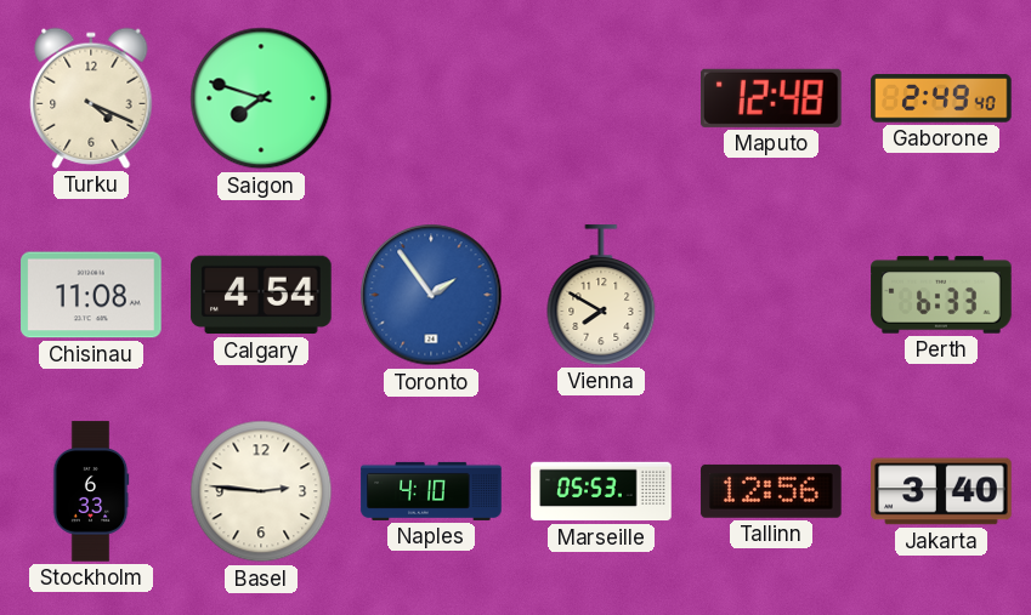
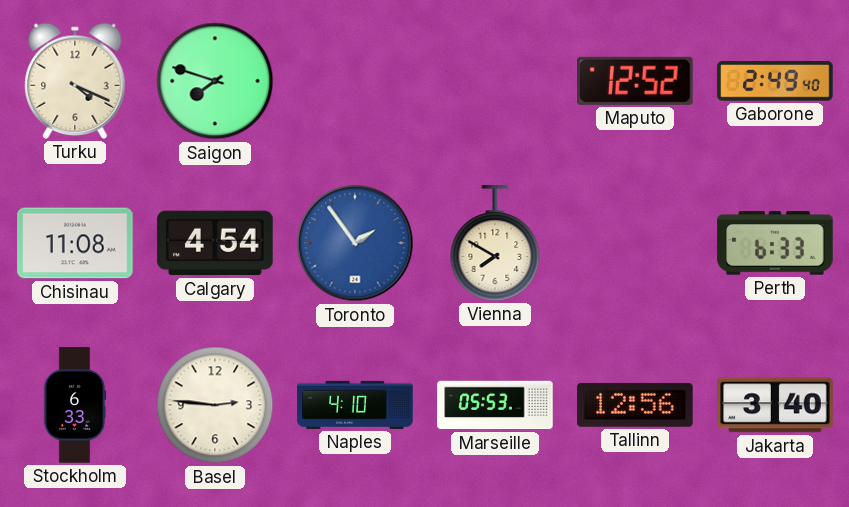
Maputo: 12:48 -> 12:52
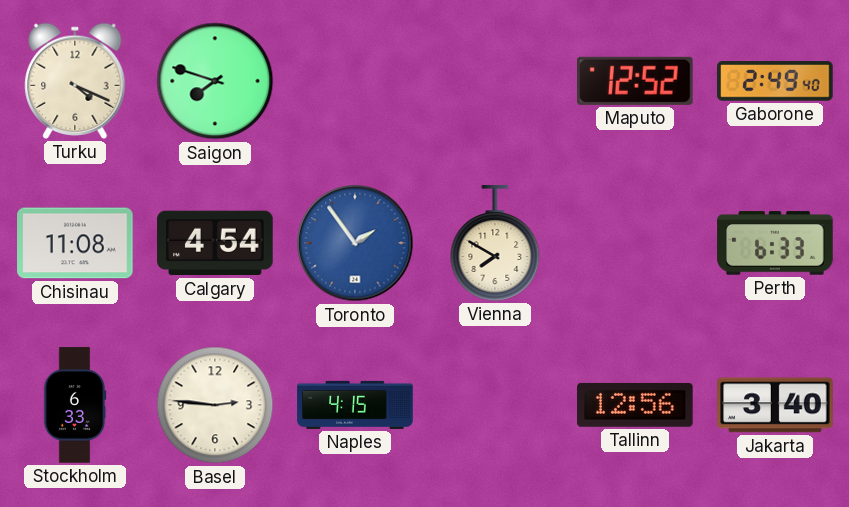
Naples: 4:10 -> 4:15
Marseille: 05:53 -> none
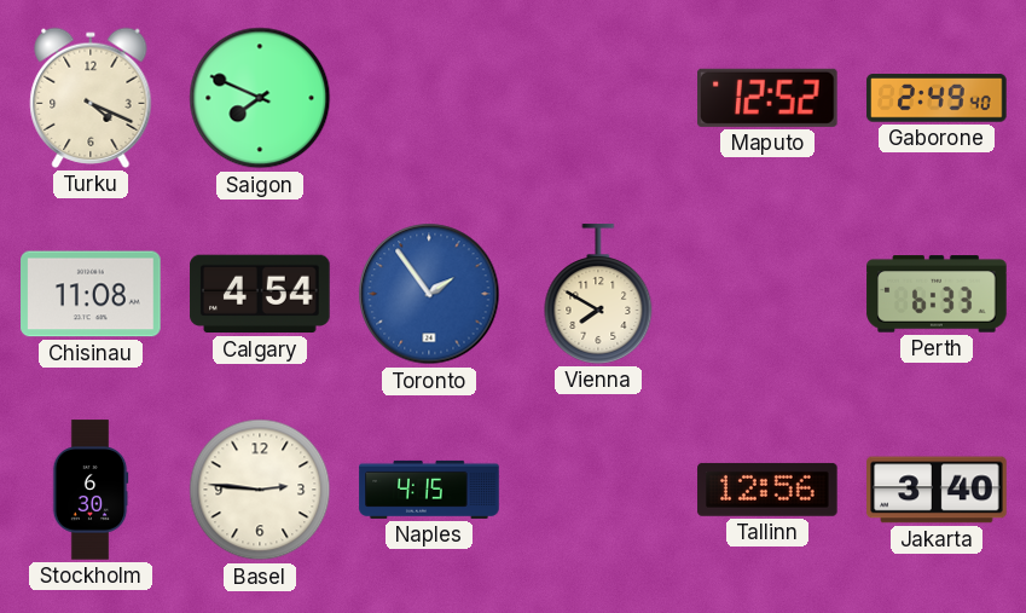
Saigon: 7:48 -> 7:49
Stockholm: 6:33 -> 6:30
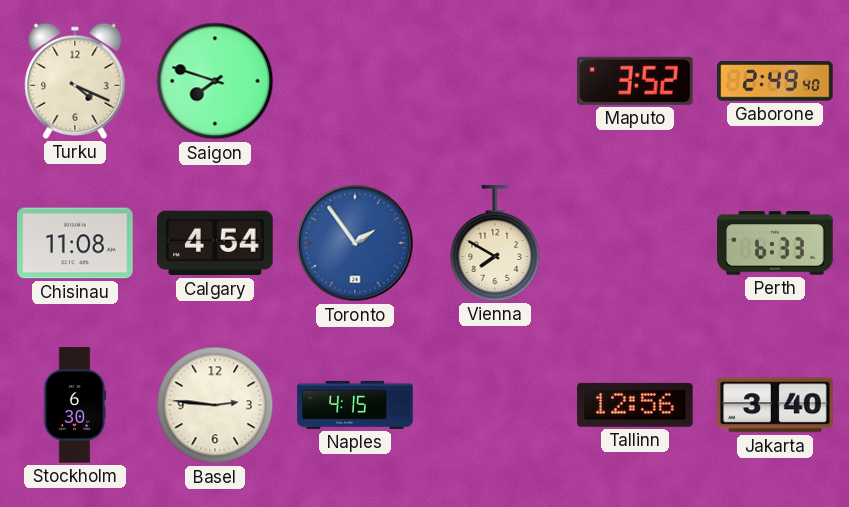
Saigon: 7:49 -> 7:48
Maputo: 12:52 -> 3:52
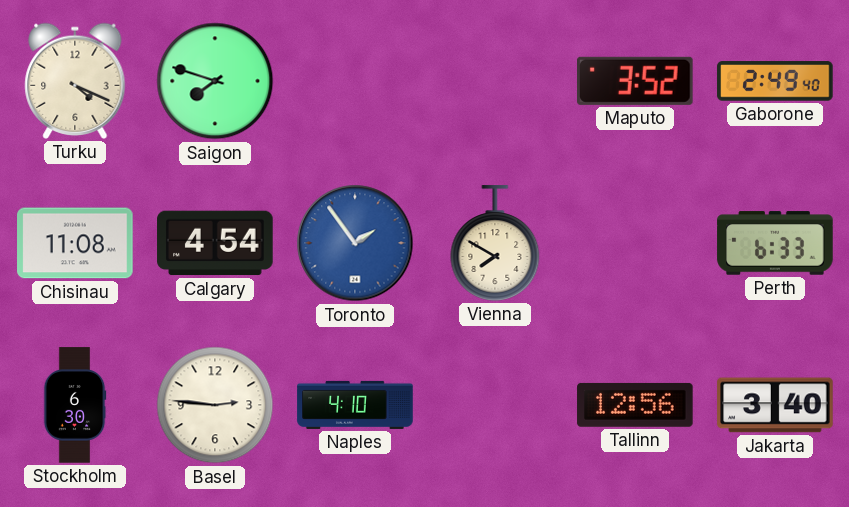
Naples: 4:15 -> 4:10
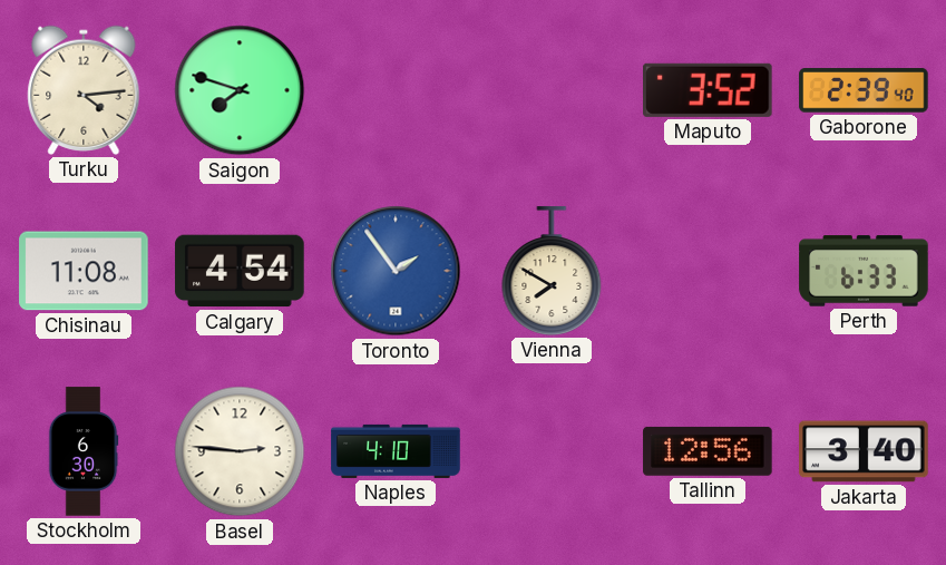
Turku: 4:19 -> 4:14
Gaborone: 2:49 -> 2:39
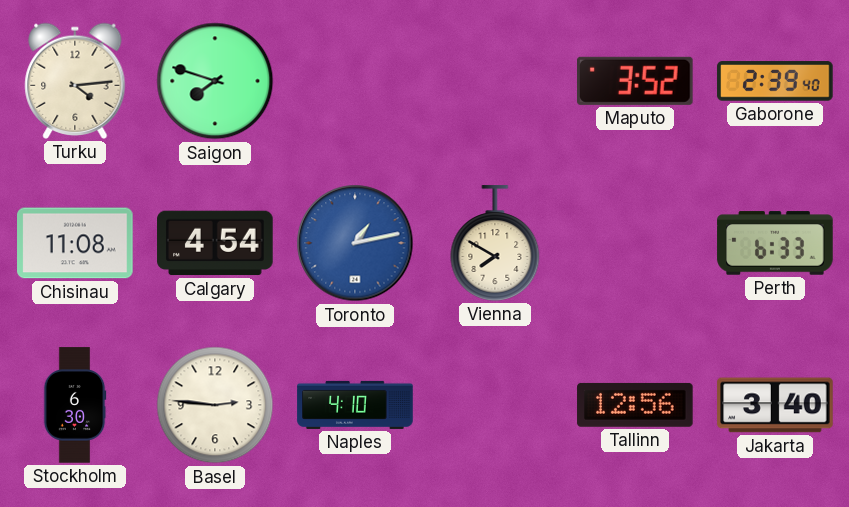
Toronto: 1:54 -> 1:13
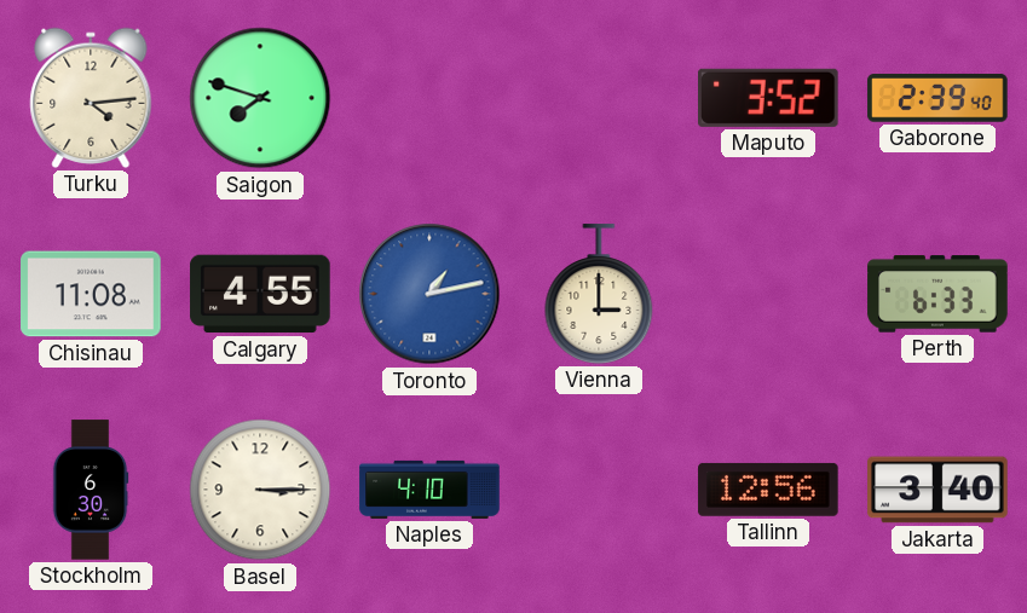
Calgary: 4:54 -> 4:55
Vienna: 7:50 -> 3:00
Basel: 2:46 -> 3:15
